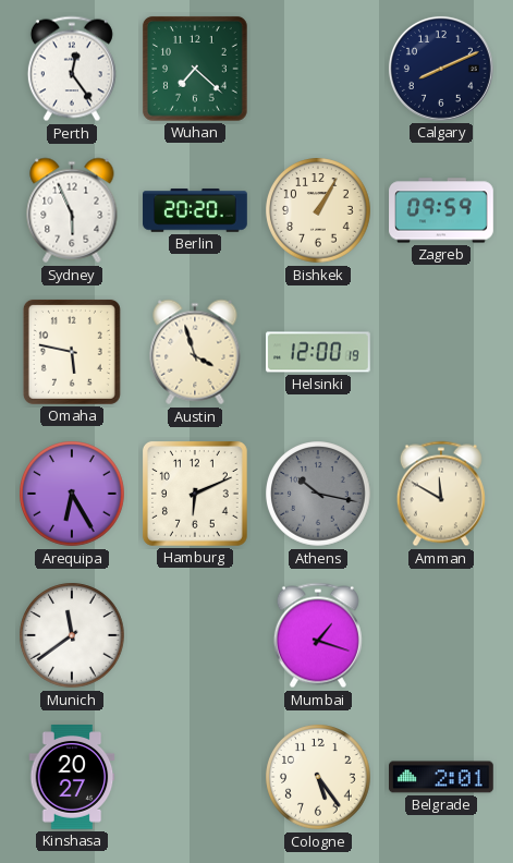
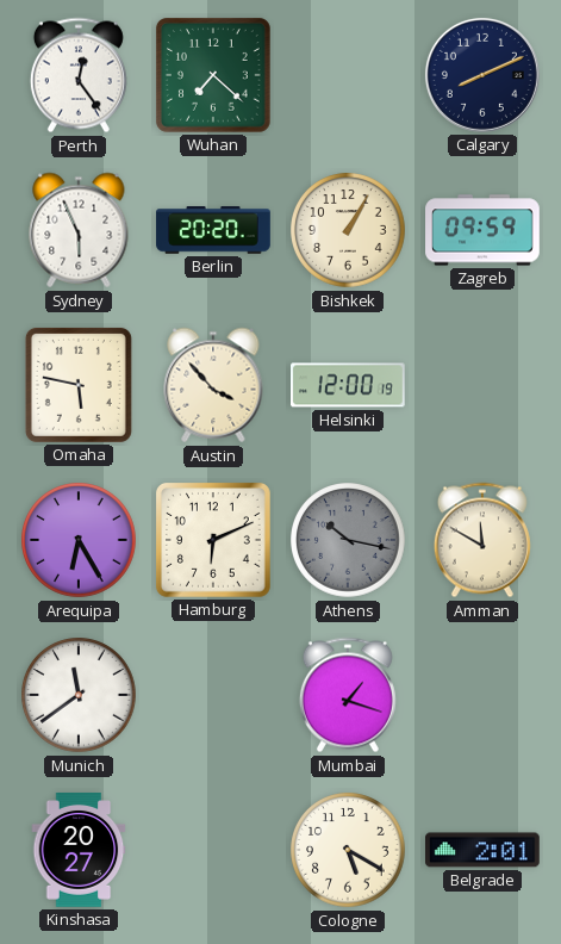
Austin: 3:57 -> 3:53
Cologne: 5:24 -> 5:20
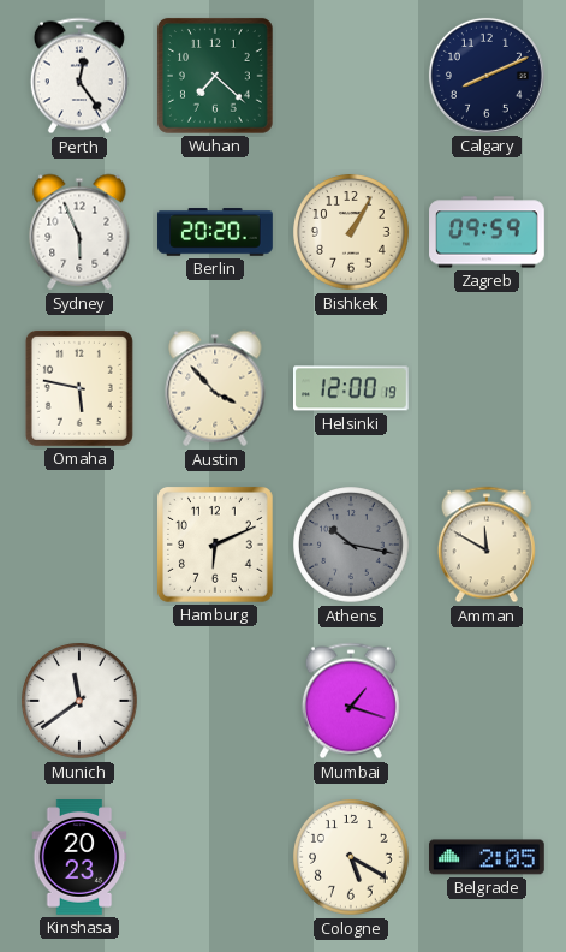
Arequipa: 6:25 -> none
Kinshasa: 20:27 -> 20:23
Belgrade: 2:01 -> 2:05
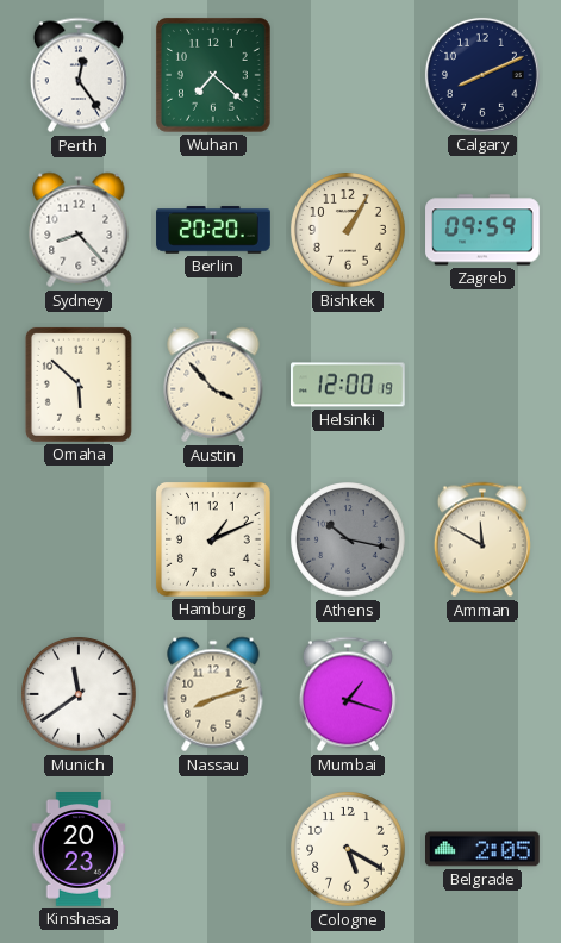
Sydney: 5:56 -> 8:23
Omaha: 5:47 -> 5:52
Hamburg: 6:11 -> 1:11
Nassau: none -> 8:12
